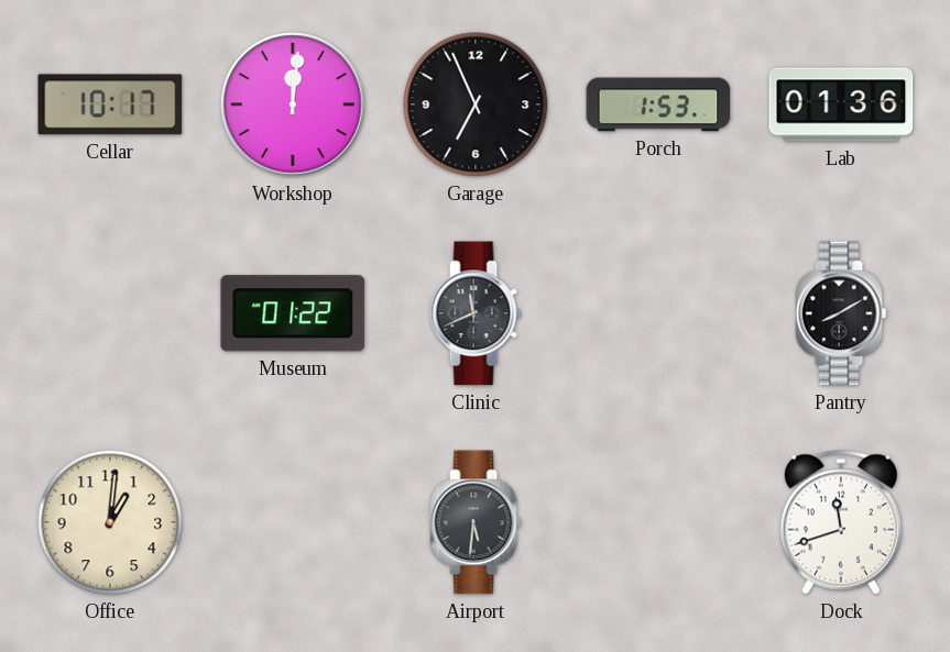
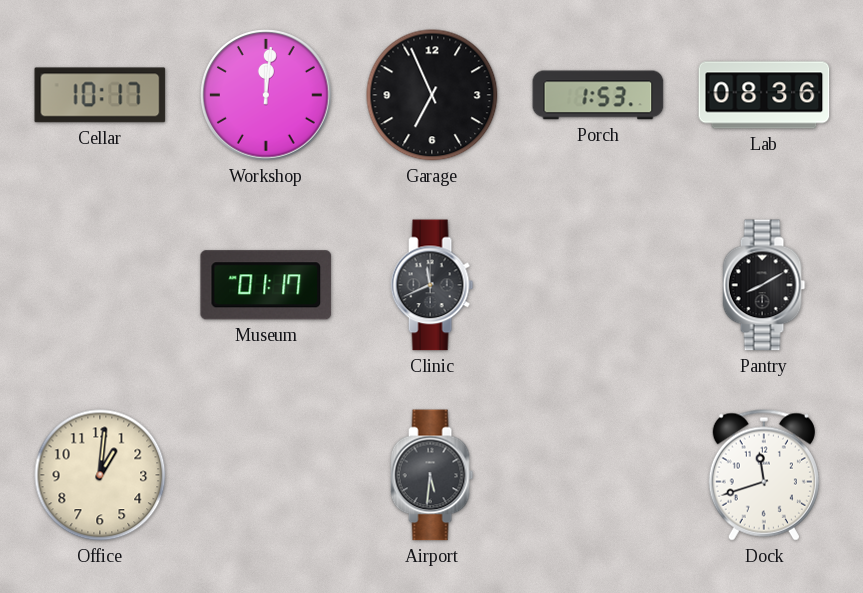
Lab: 01:36 -> 08:36
Museum: 01:22 -> 01:17
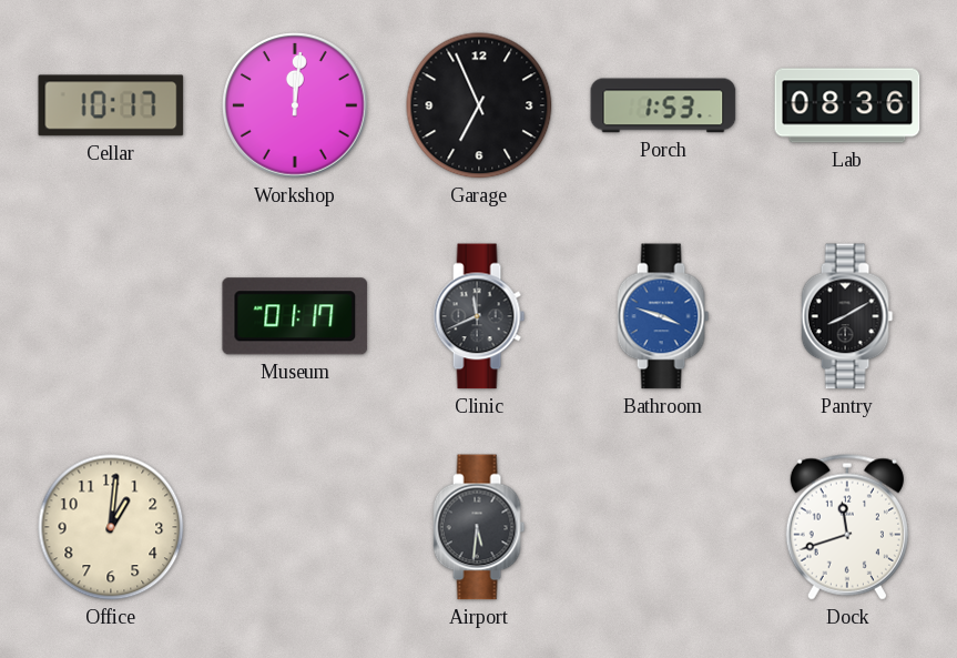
Bathroom: none -> 3:48
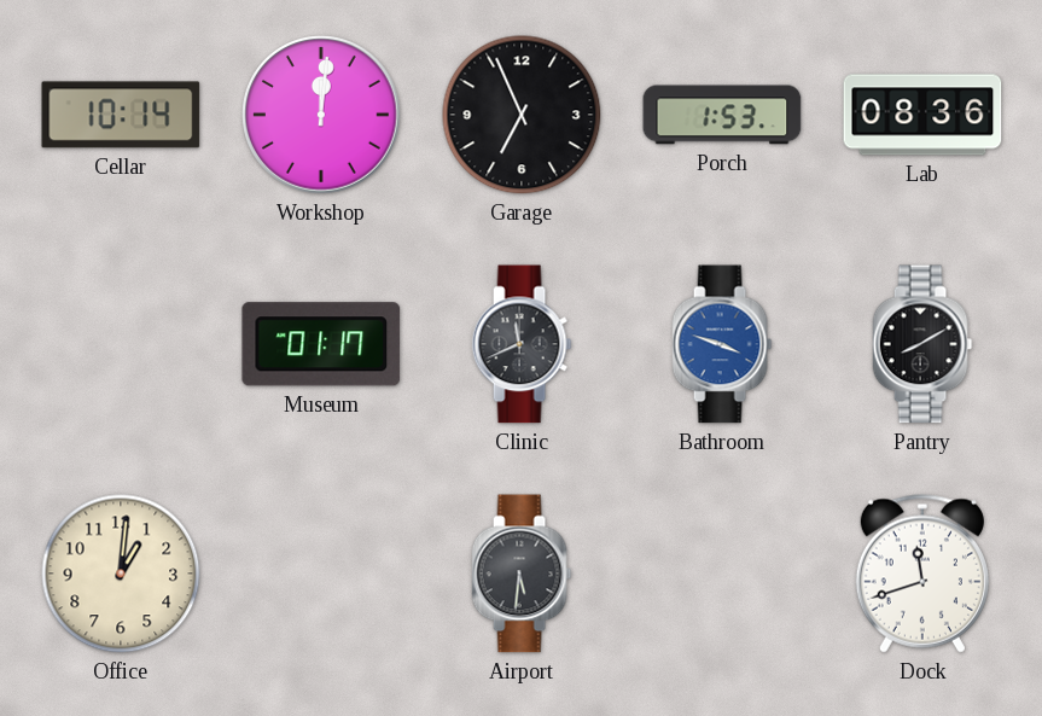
Cellar: 10:17 -> 10:14
